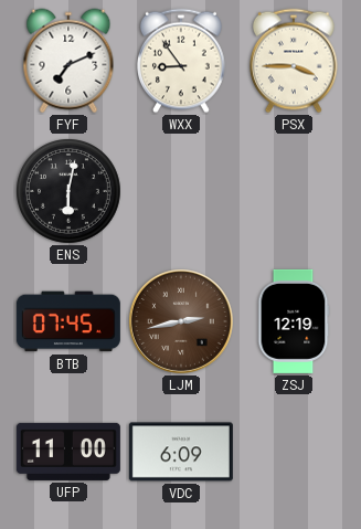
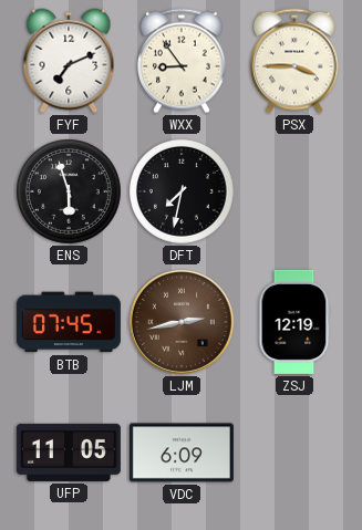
ENS: 6:02 -> 5:57
DFT: none -> 7:32
UFP: 11:00 -> 11:05
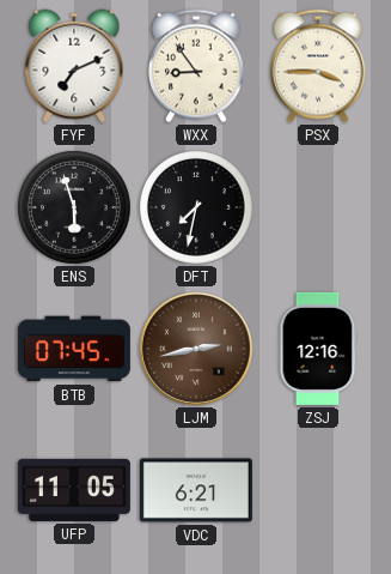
ZSJ: 12:19 -> 12:16
VDC: 6:09 -> 6:21
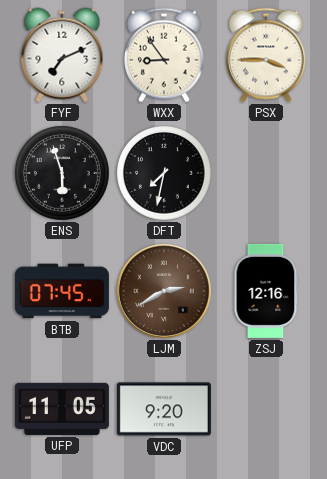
LJM: 2:43 -> 2:40
VDC: 6:21 -> 9:20
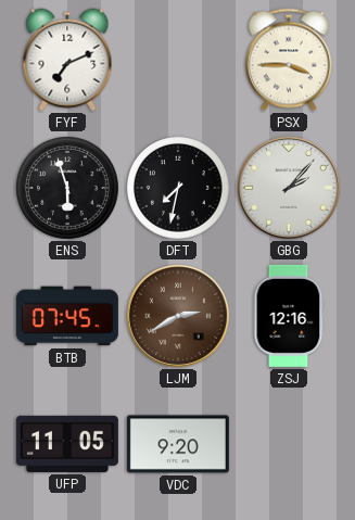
WXX: 8:54 -> none
GBG: none -> 2:07
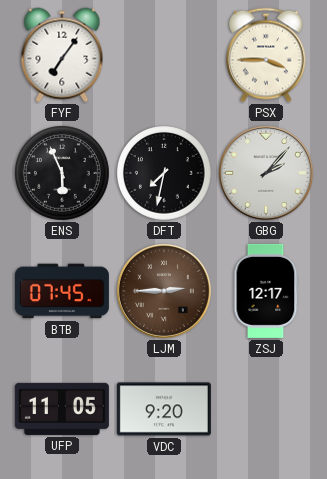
FYF: 7:11 -> 7:06
ENS: 5:57 -> 5:56
LJM: 2:40 -> 2:45
ZSJ: 12:16 -> 12:17
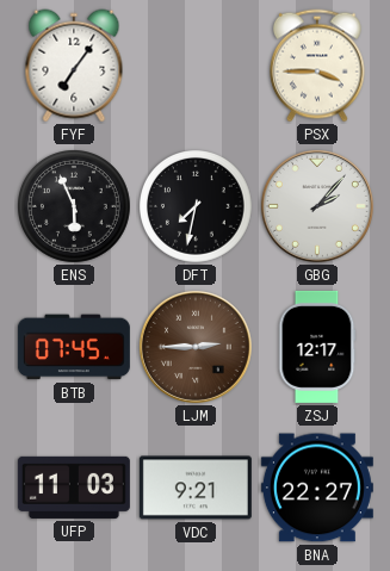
UFP: 11:05 -> 11:03
VDC: 9:20 -> 9:21
BNA: none -> 22:27
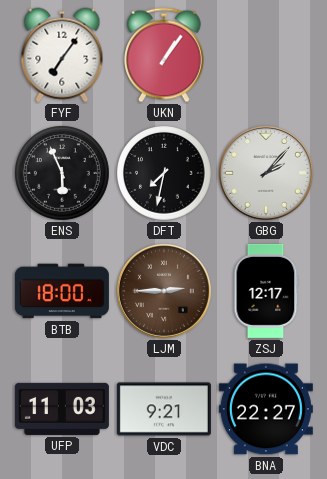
UKN: none -> 1:06
PSX: 3:45 -> none
BTB: 07:45 -> 18:00
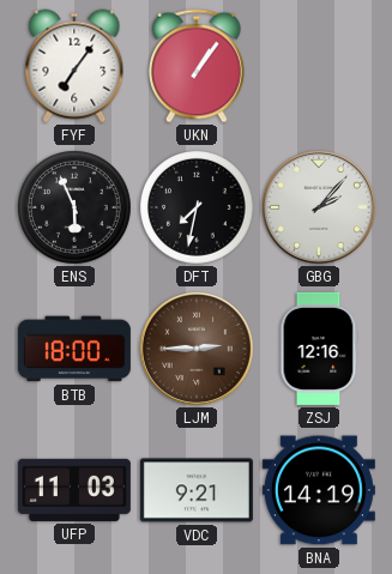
ZSJ: 12:17 -> 12:16
BNA: 22:27 -> 14:19
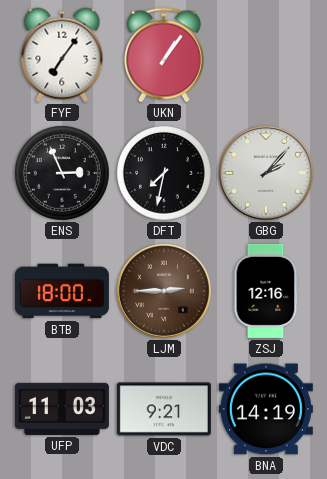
ENS: 5:56 -> 2:56
